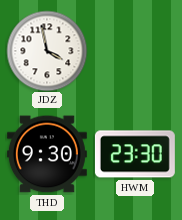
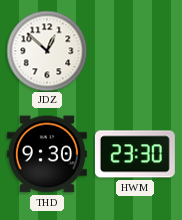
JDZ: 3:58 -> 12:52
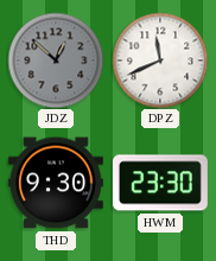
JDZ dial: white -> grey
DPZ: none -> 11:41
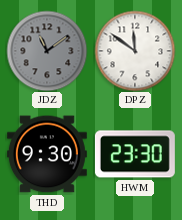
JDZ: 12:52 -> 11:09
DPZ: 11:41 -> 11:51
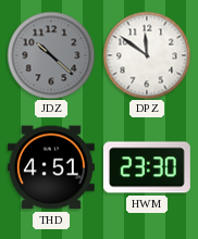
JDZ: 11:09 -> 10:22
THD: 9:30 -> 4:51
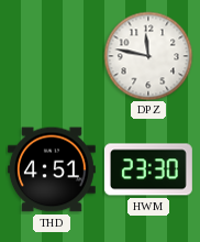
JDZ: 10:22 -> none
DPZ: 11:51 -> 11:47
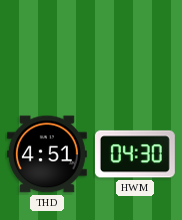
DPZ: 11:47 -> none
HWM: 23:30 -> 04:30
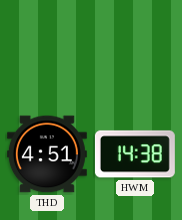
HWM: 04:30 -> 14:38
